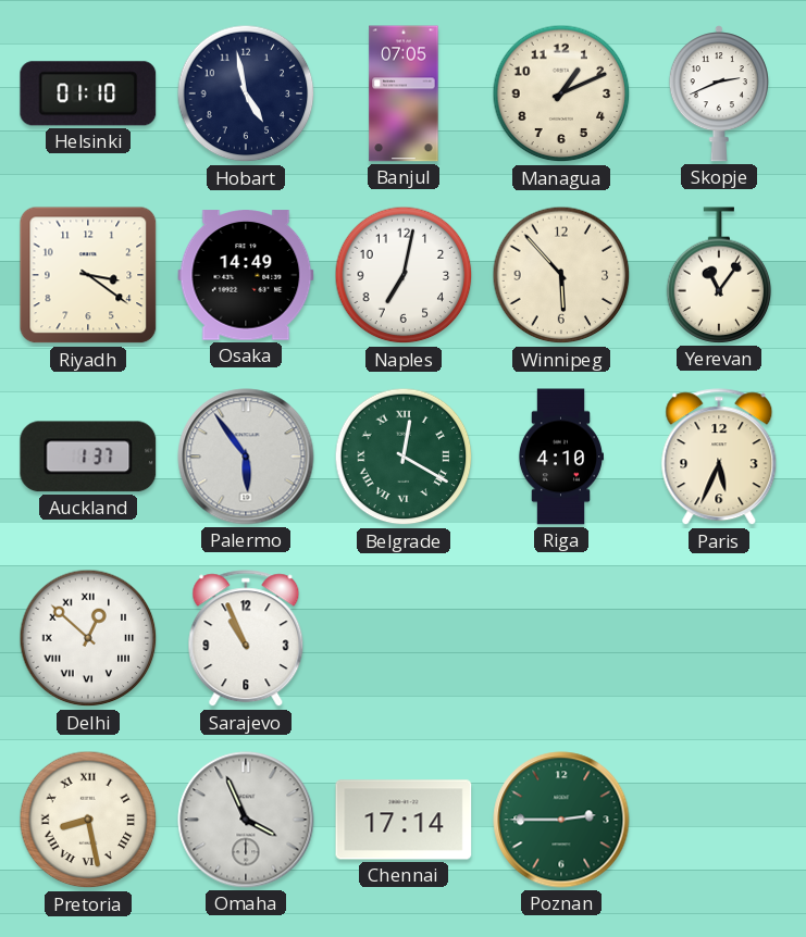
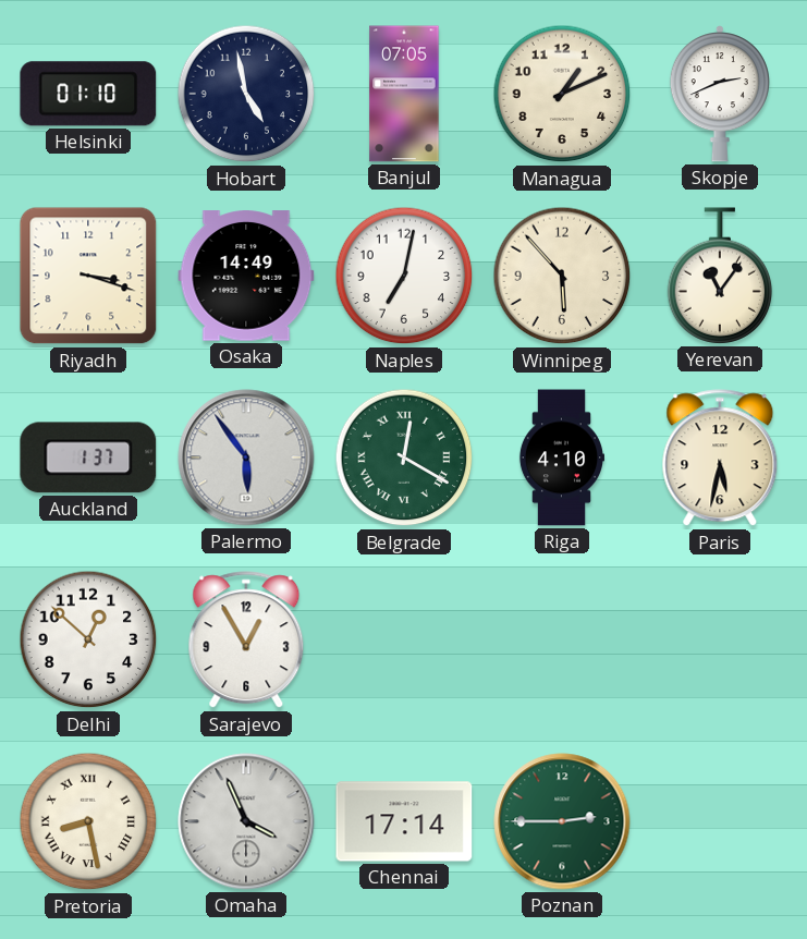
Riyadh: 3:21 -> 3:18
Paris: 5:34 -> 5:32
Delhi numerals: Roman -> Arabic
Sarajevo: 10:56 -> 12:55
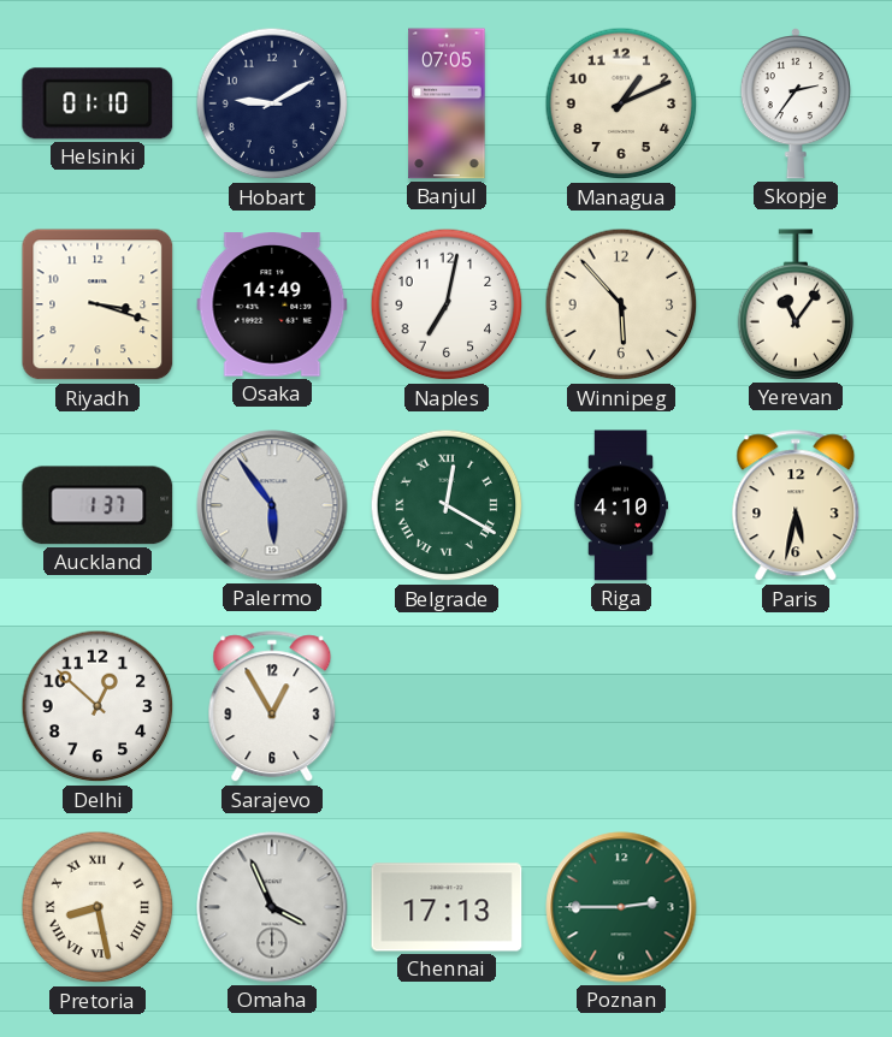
Hobart: 4:58 -> 9:10
Skopje: 2:41 -> 2:36
Chennai: 17:14 -> 17:13
